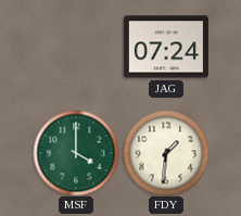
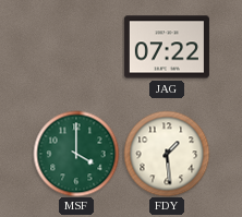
JAG: 07:24 -> 07:22
FDY: 1:31 -> 1:29
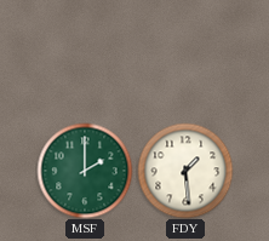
JAG: 07:22 -> none
MSF: 4:00 -> 2:00
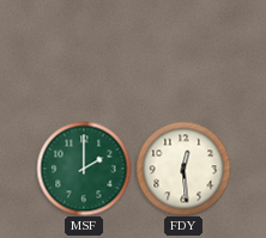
FDY: 1:29 -> 12:29
